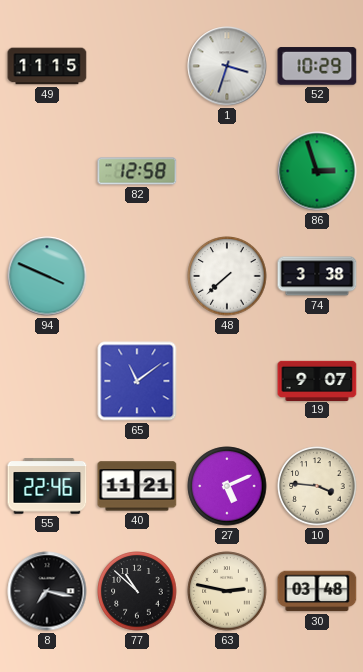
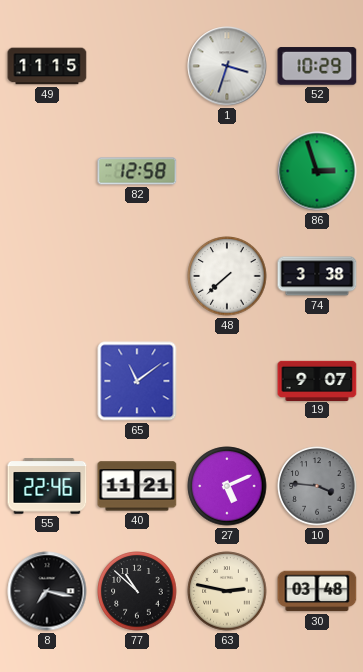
94: 3:49 -> none
10 dial: cream -> grey
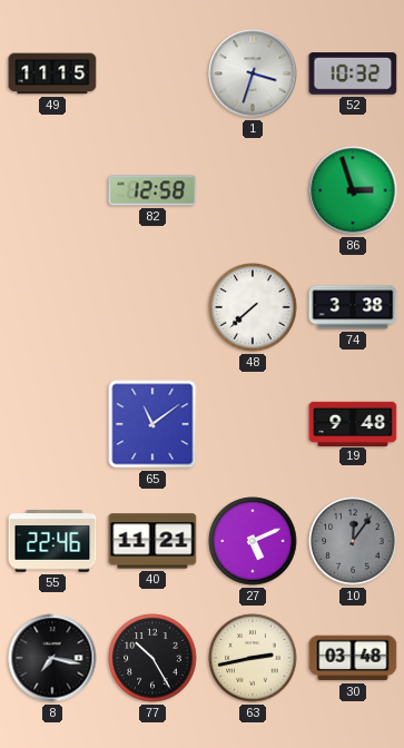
52: 10:29 -> 10:32
19: 9:07 -> 9:48
10: 3:46 -> 12:06
77: 10:52 -> 10:25
63: 2:47 -> 2:43
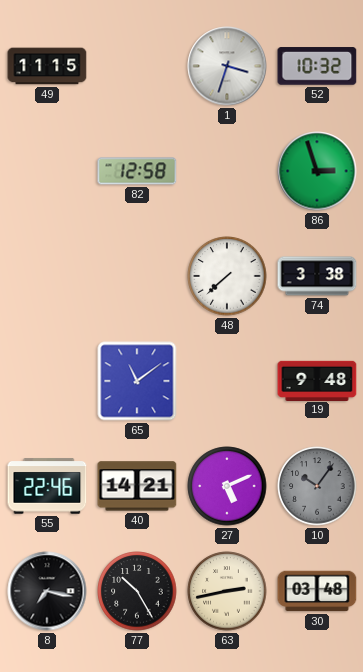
40: 11:21 -> 14:21
10: 12:06 -> 10:06
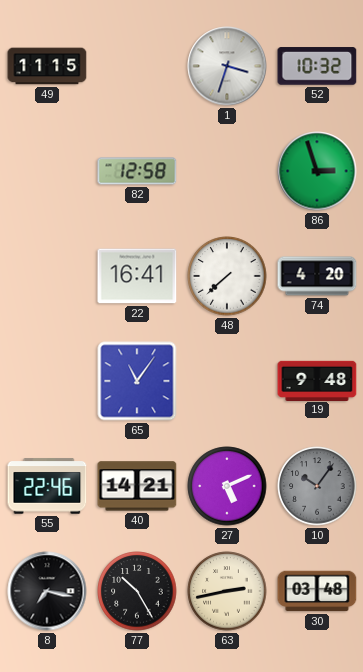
22: none -> 16:41
74: 3:38 -> 4:20
65: 11:09 -> 11:06
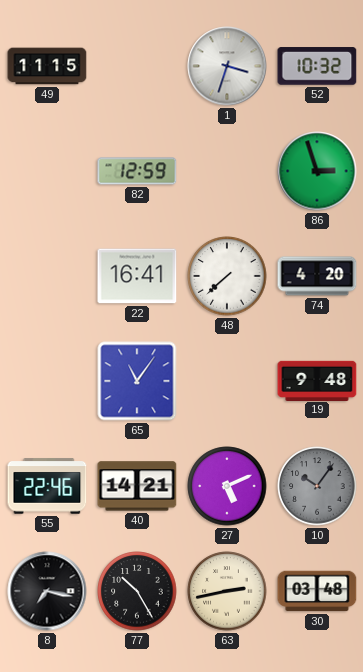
82: 12:58 -> 12:59
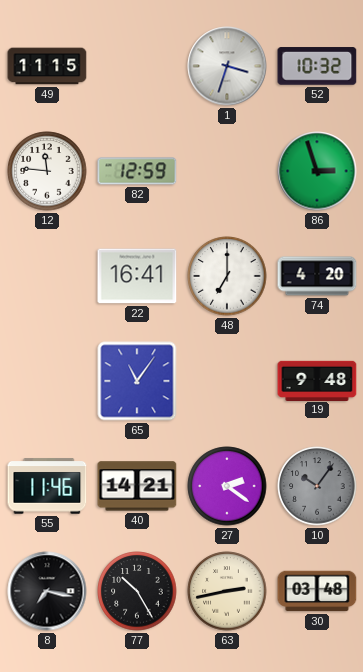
12: none -> 11:46
48: 7:38 -> 7:00
55: 22:46 -> 11:46
27: 5:11 -> 2:21
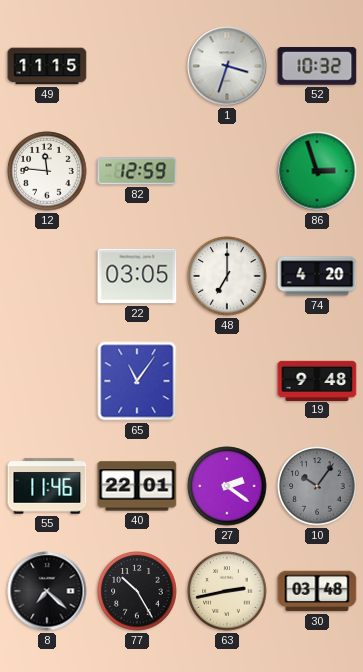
22: 16:41 -> 03:05
40: 14:21 -> 22:01
8: 7:17 -> 7:22
